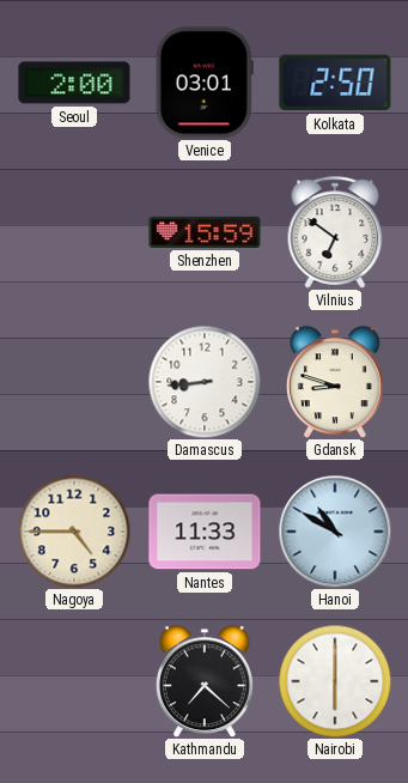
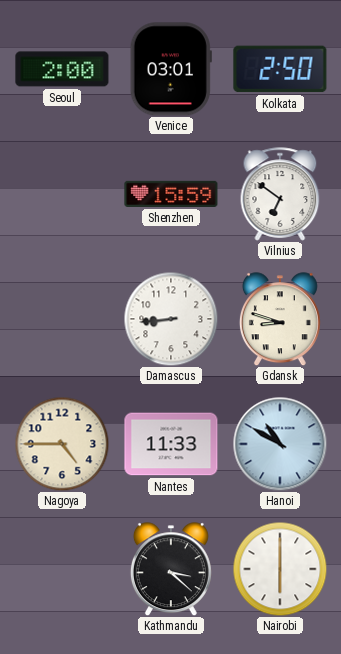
Kathmandu: 7:22 -> 3:22
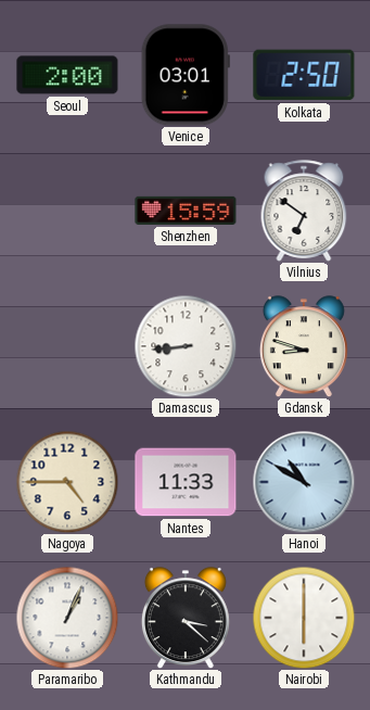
Paramaribo: none -> 1:04
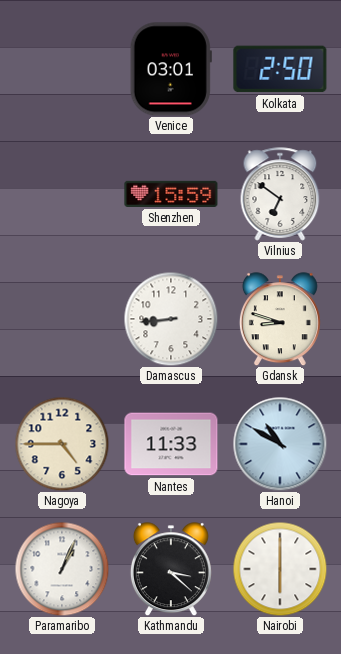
Seoul: 2:00 -> none
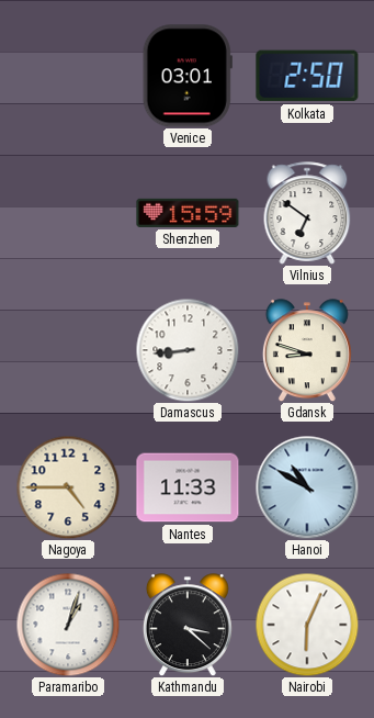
Paramaribo: 1:04 -> 1:03
Nairobi: 6:00 -> 6:04
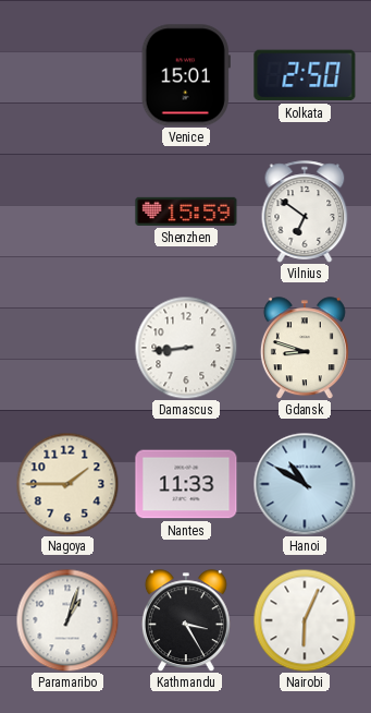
Venice: 03:01 -> 15:01
Nagoya: 4:45 -> 1:45
Kathmandu: 3:22 -> 3:25
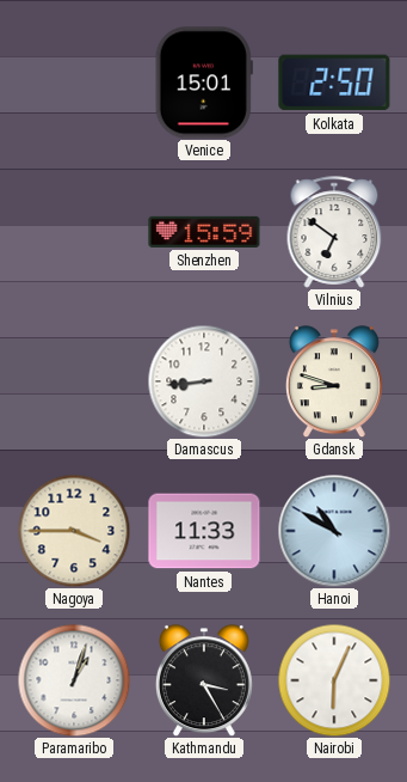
Nagoya: 1:45 -> 3:45
